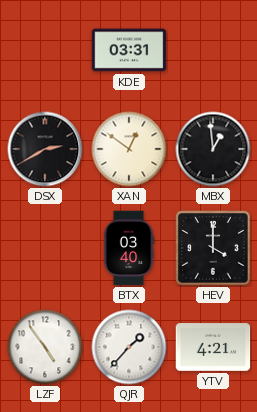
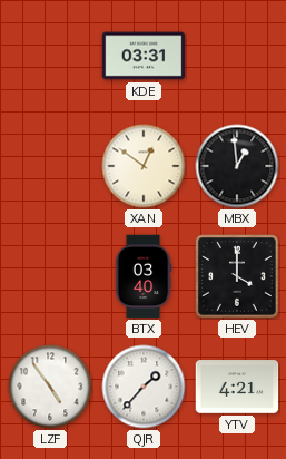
DSX: 2:40 -> none
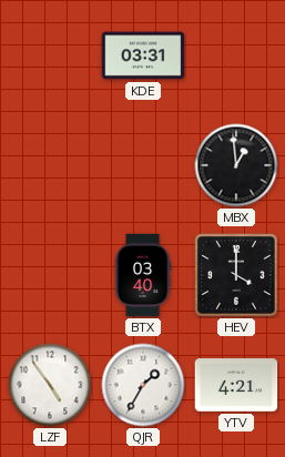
XAN: 12:51 -> none
QJR: 1:37 -> 1:35
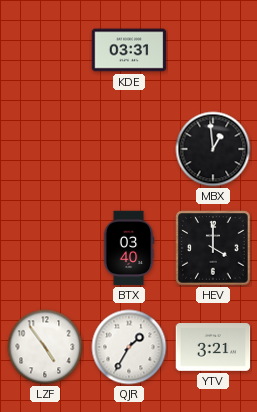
YTV: 4:21 -> 3:21
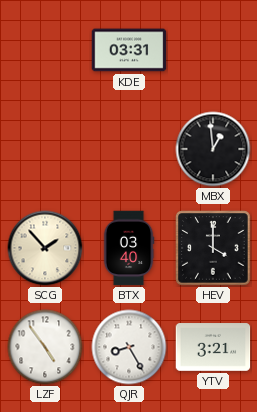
SCG: none -> 1:53
QJR: 1:35 -> 8:25
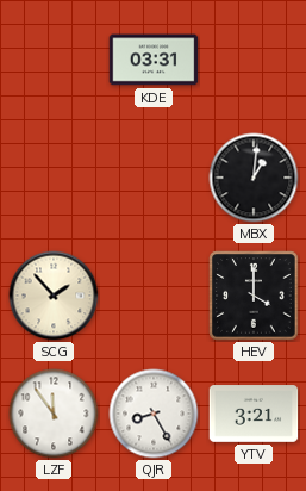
MBX: 12:59 -> 1:01
BTX: 03:40 -> none
LZF: 4:54 -> 11:54
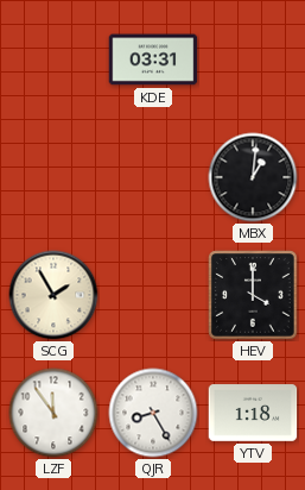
SCG: 1:53 -> 1:55
YTV: 3:21 -> 1:18
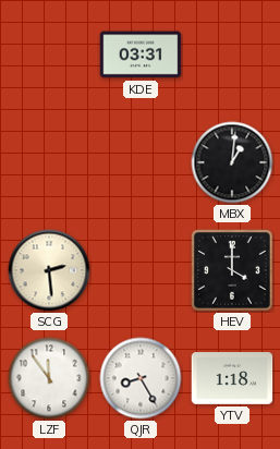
SCG: 1:55 -> 2:29
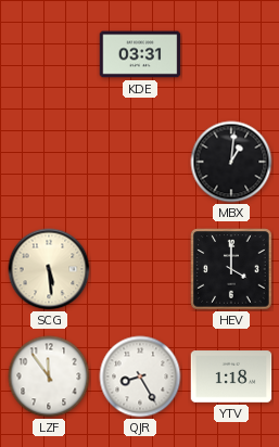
SCG: 2:29 -> 5:29
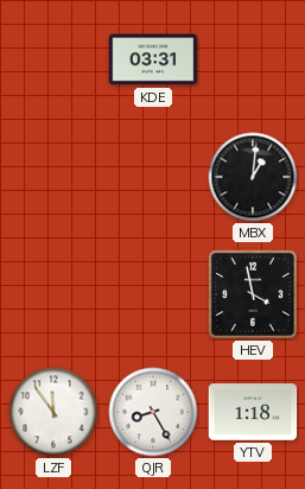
SCG: 5:29 -> none
HEV: 4:00 -> 3:58
